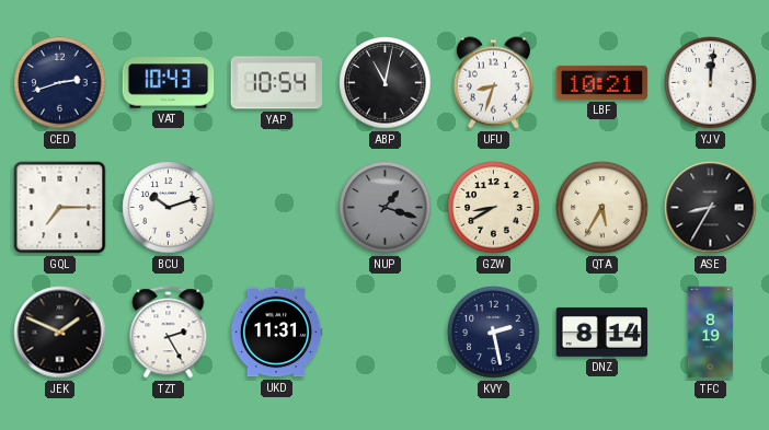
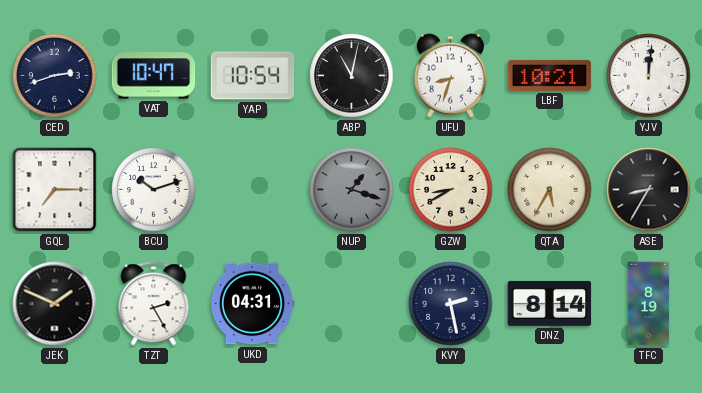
VAT: 10:43 -> 10:47
UKD: 11:31 -> 04:31
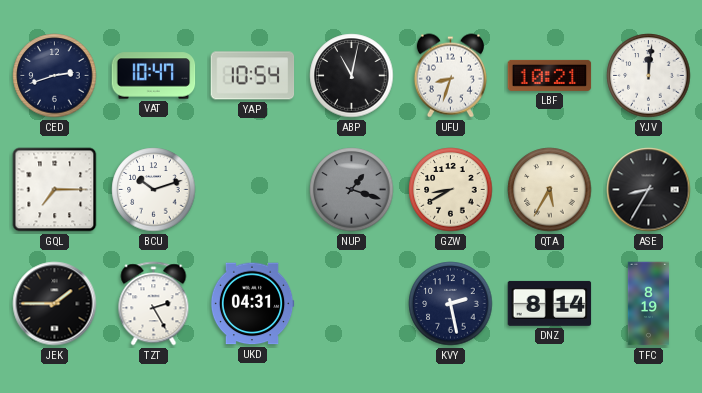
JEK: 1:49 -> 1:45
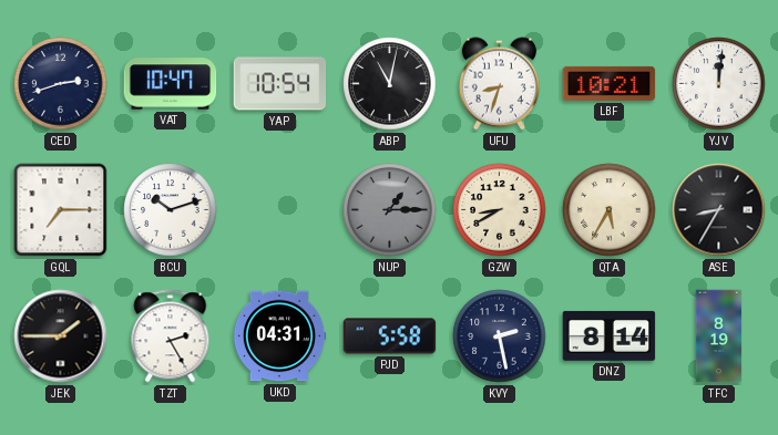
NUP: 1:18 -> 1:15
PJD: none -> 5:58
